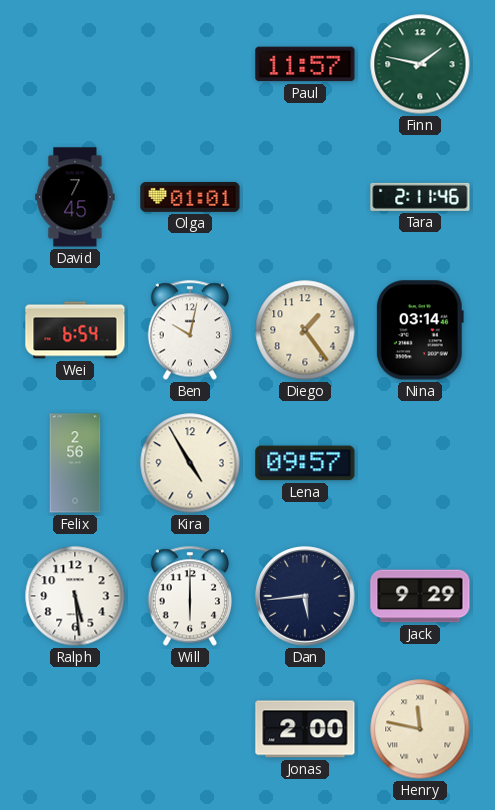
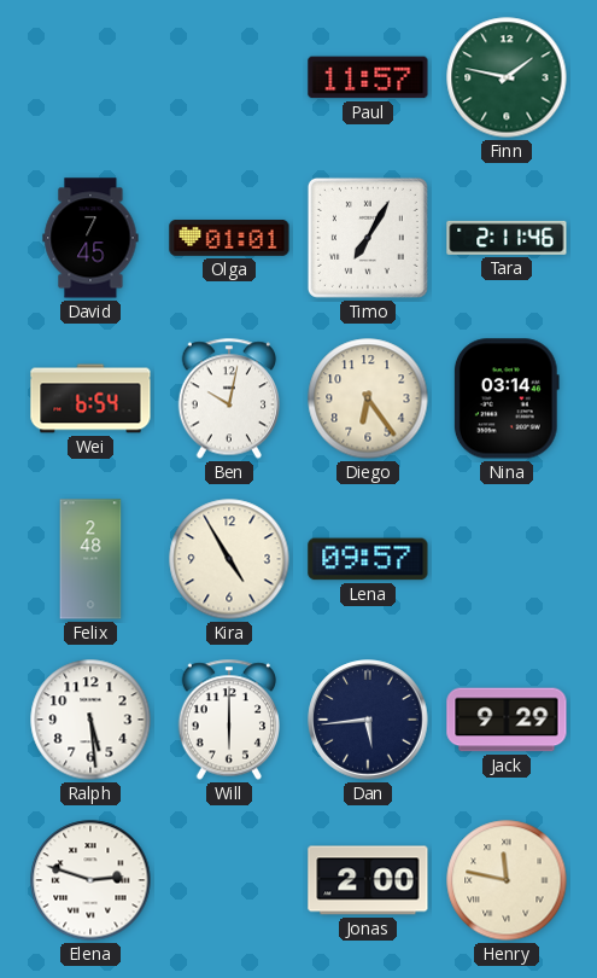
Timo: none -> 7:05
Diego: 1:24 -> 6:24
Felix: 2:56 -> 2:48
Elena: none -> 2:48
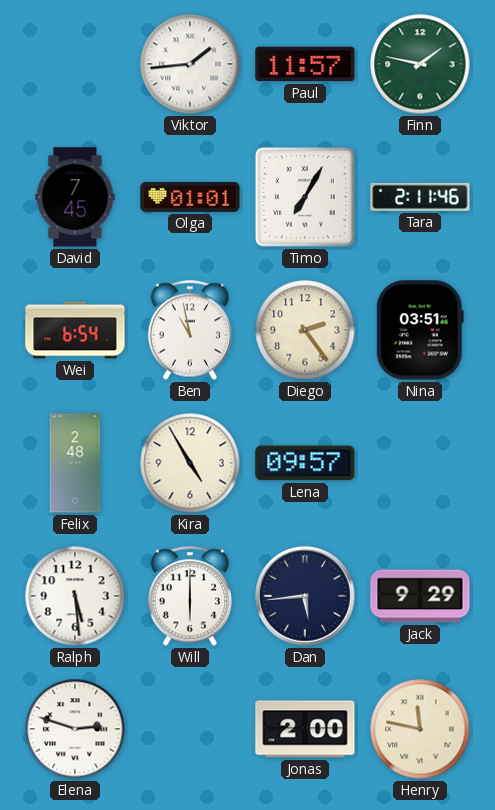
Viktor: none -> 1:44
Ben: 10:02 -> 10:58
Diego: 6:24 -> 2:24
Nina: 03:14 -> 03:51
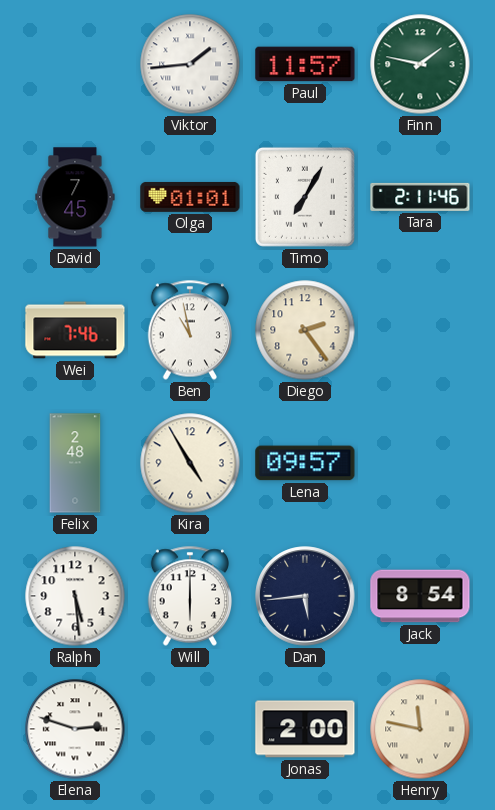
Wei: 6:54 -> 7:46
Nina: 03:51 -> none
Jack: 9:29 -> 8:54
